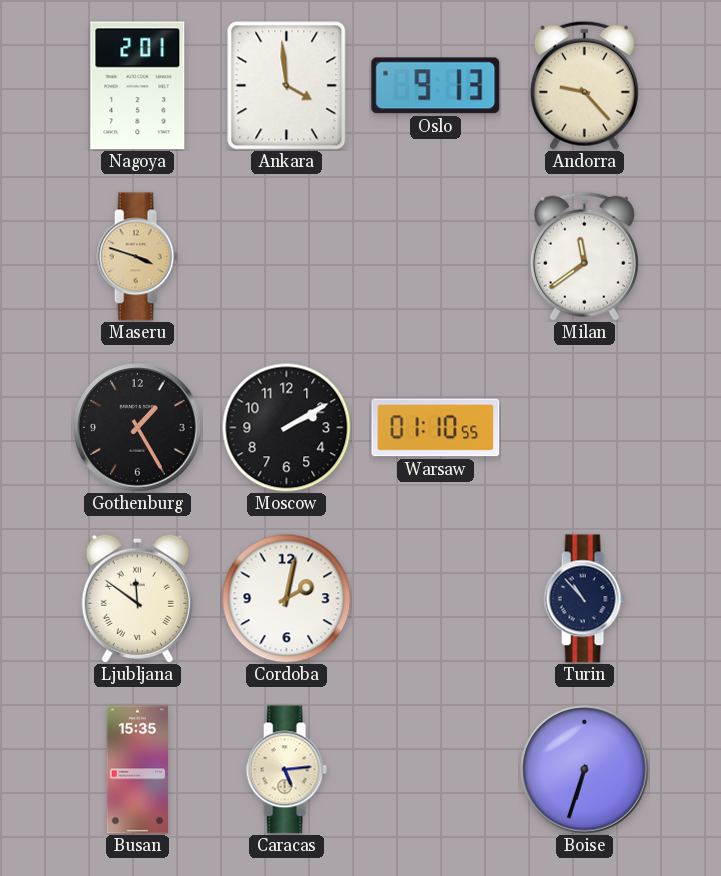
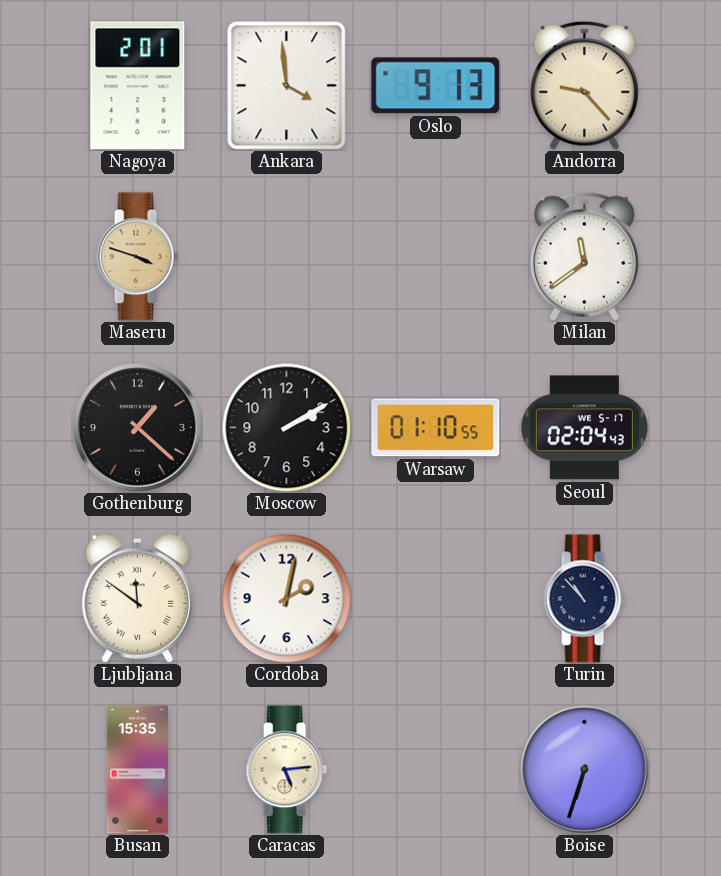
Gothenburg: 1:25 -> 1:22
Seoul: none -> 02:04
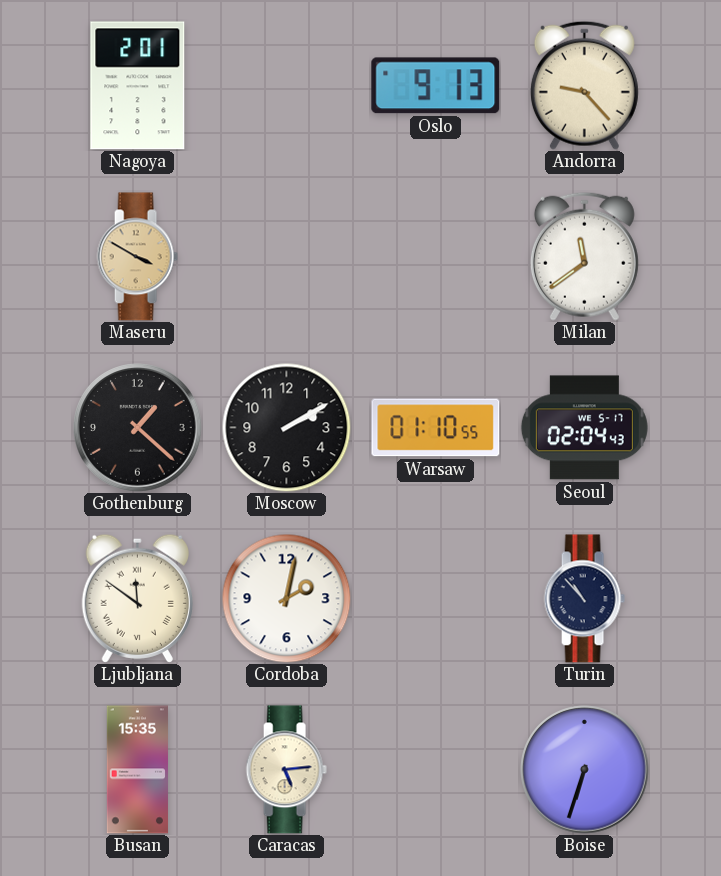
Ankara: 3:59 -> none
Maseru: 3:48 -> 3:50
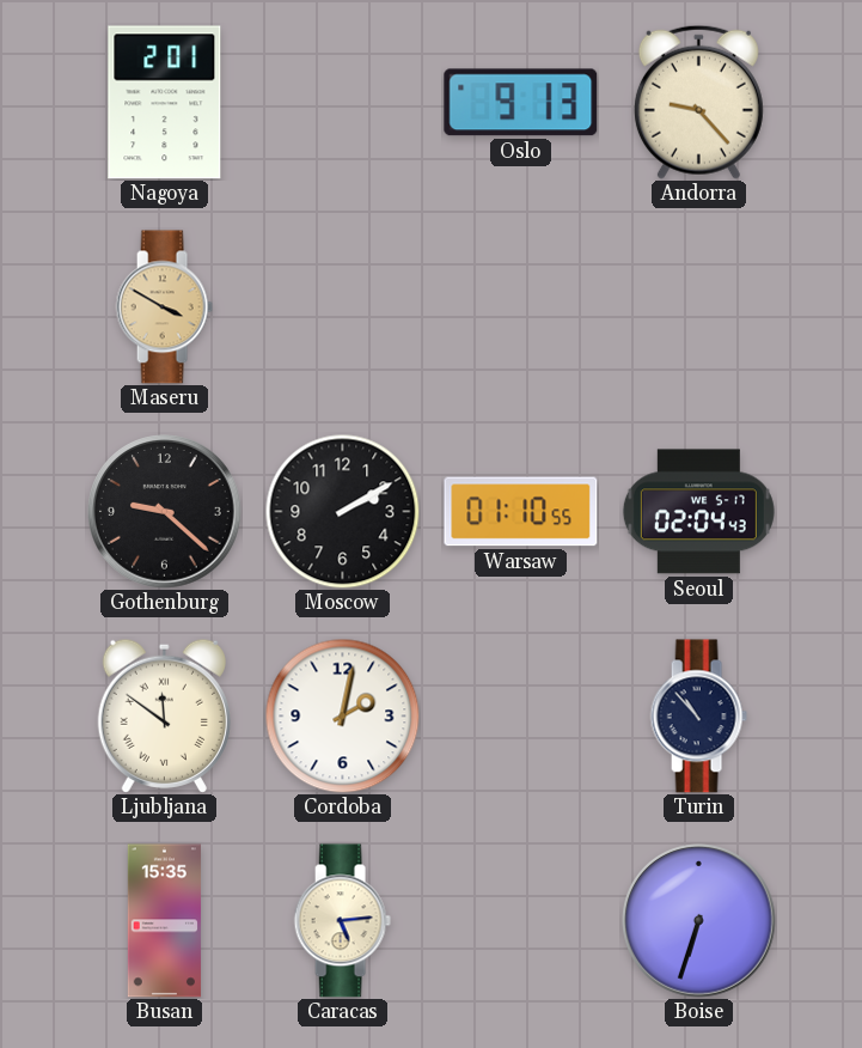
Milan: 11:39 -> none
Gothenburg: 1:22 -> 9:22
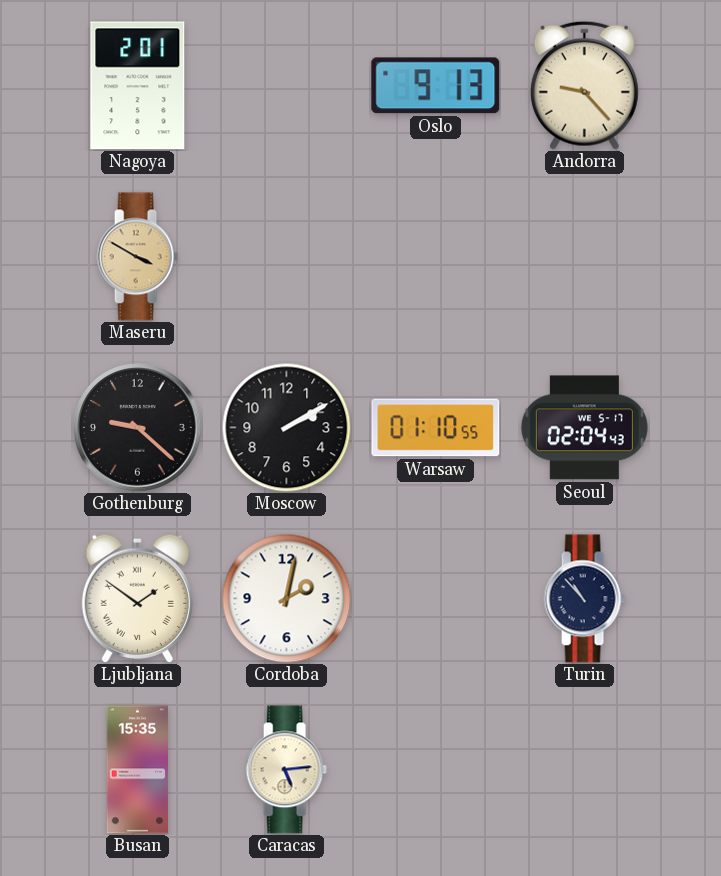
Ljubljana: 11:51 -> 1:51
Boise: 6:33 -> none
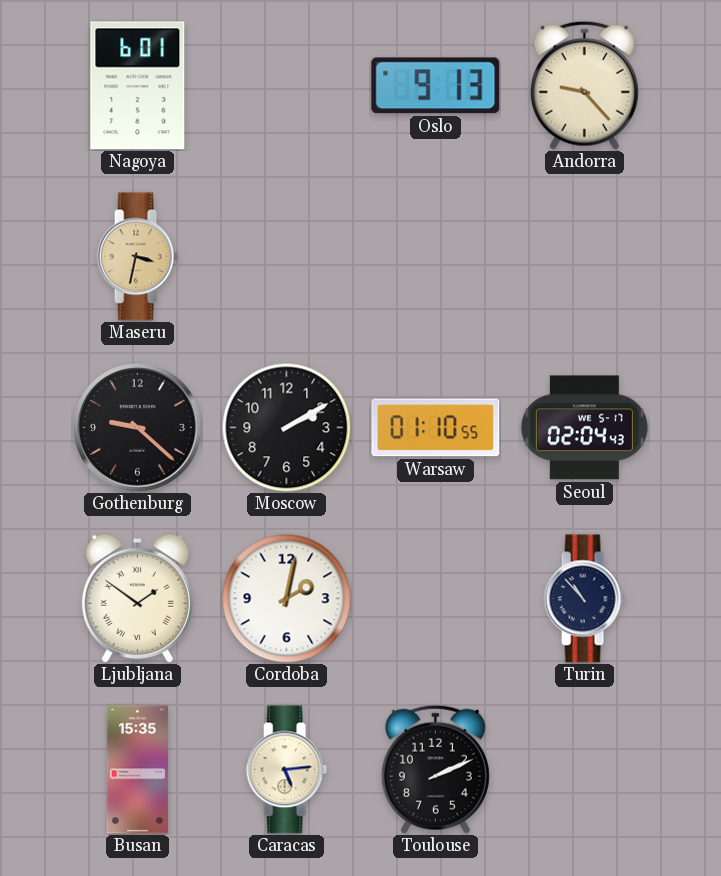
Nagoya: 2:01 -> 6:01
Maseru: 3:50 -> 3:32
Toulouse: none -> 2:11
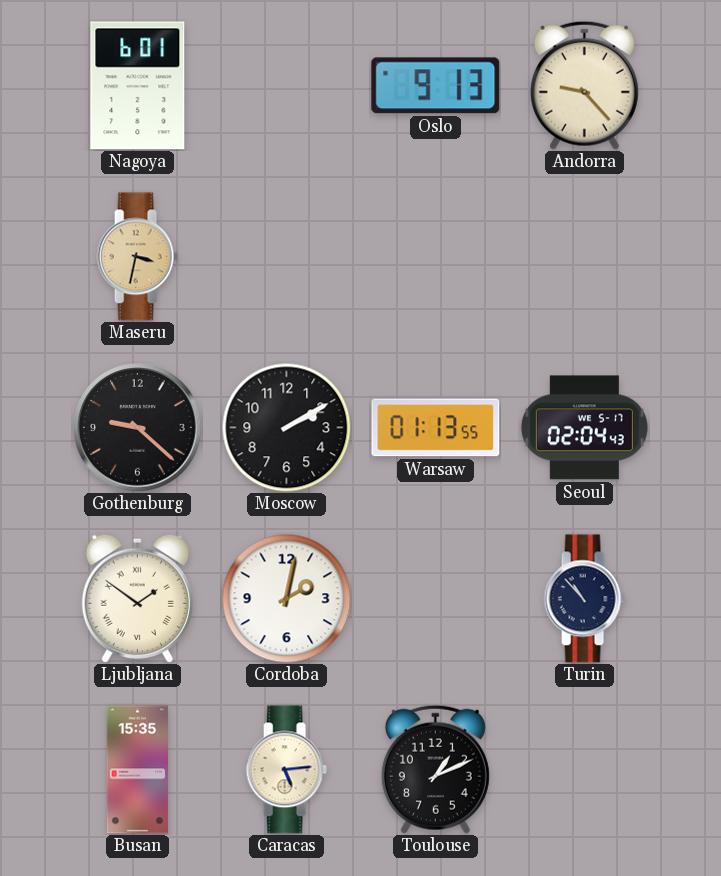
Warsaw: 01:10 -> 01:13
Toulouse: 2:11 -> 1:11
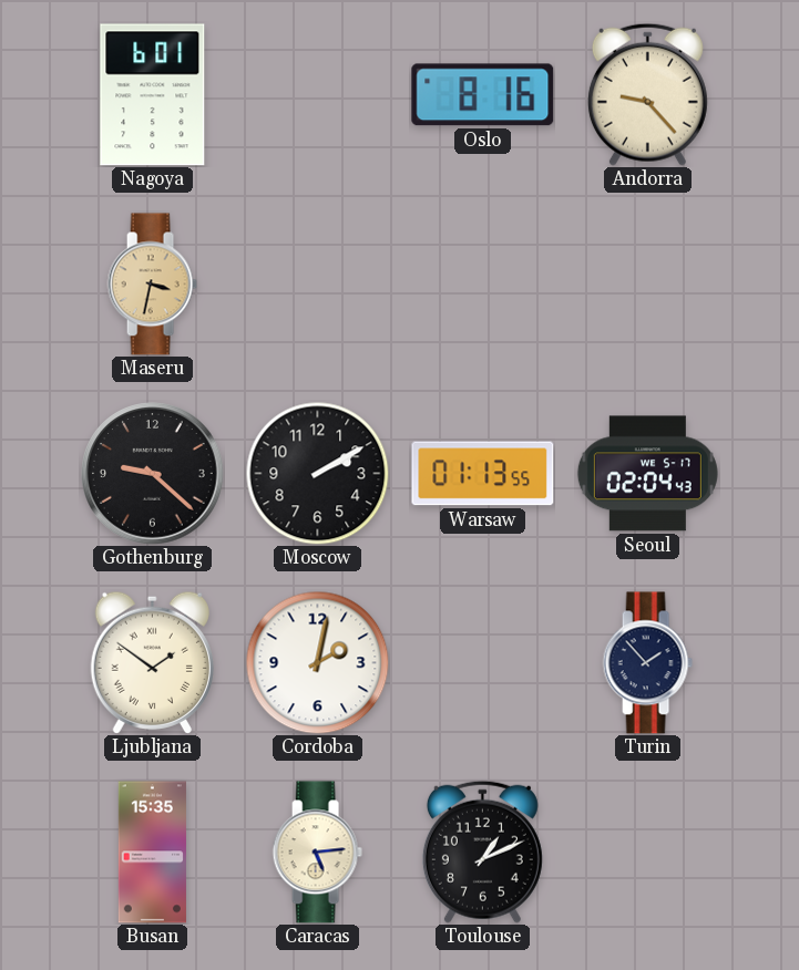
Oslo: 9:13 -> 8:16
Turin: 10:53 -> 1:53
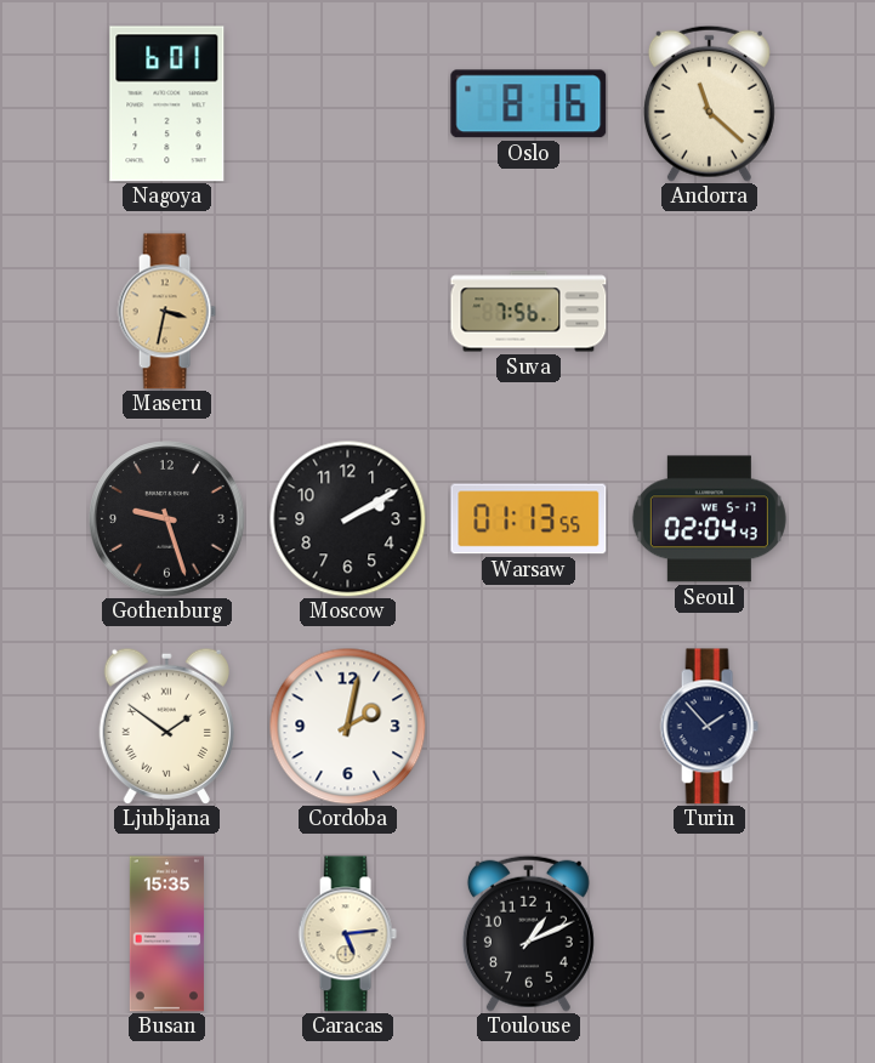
Andorra: 9:23 -> 11:22
Suva: none -> 7:56
Gothenburg: 9:22 -> 9:27
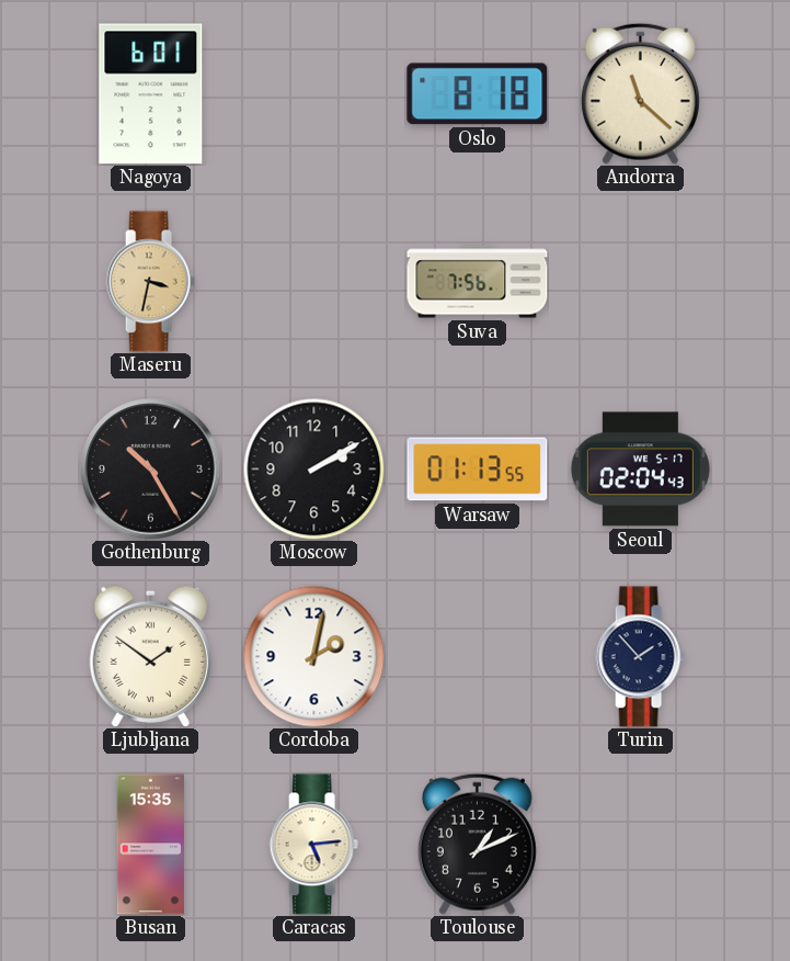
Oslo: 8:16 -> 8:18
Gothenburg: 9:27 -> 10:25
